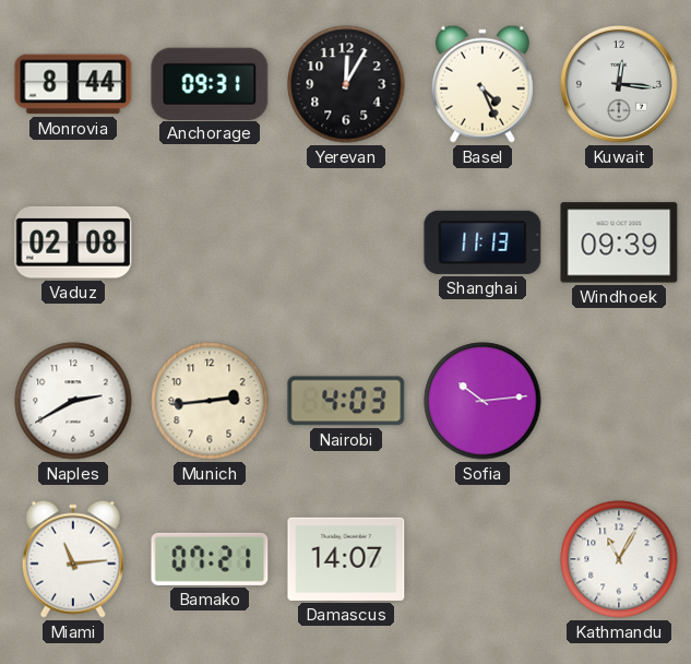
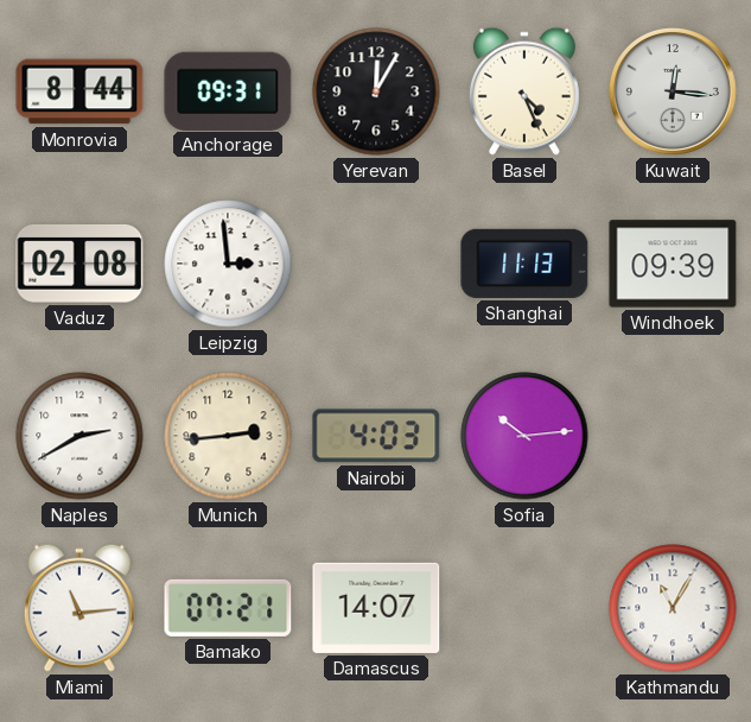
Leipzig: none -> 2:59
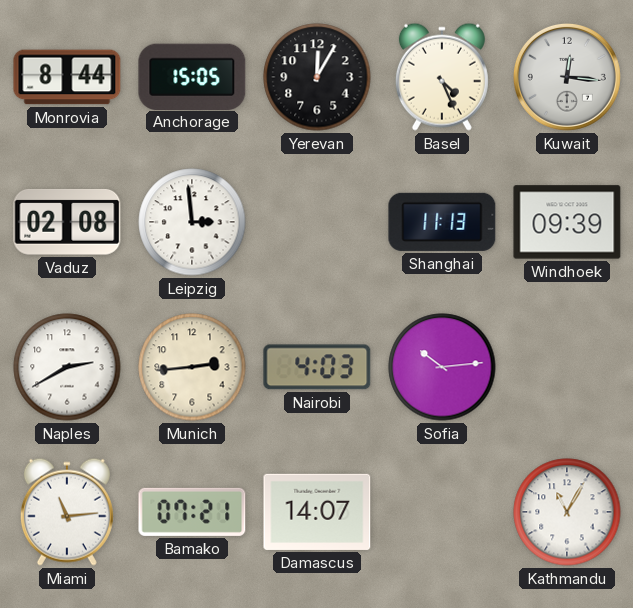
Anchorage: 09:31 -> 15:05
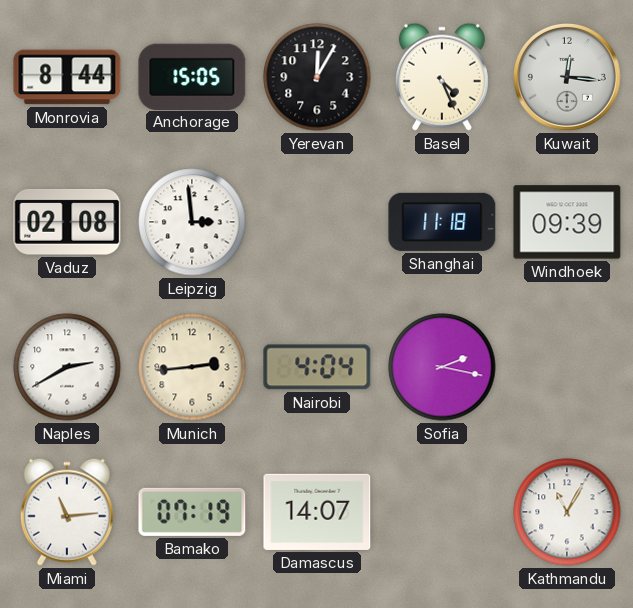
Shanghai: 11:13 -> 11:18
Nairobi: 4:03 -> 4:04
Sofia: 10:14 -> 2:17
Bamako: 07:21 -> 07:19
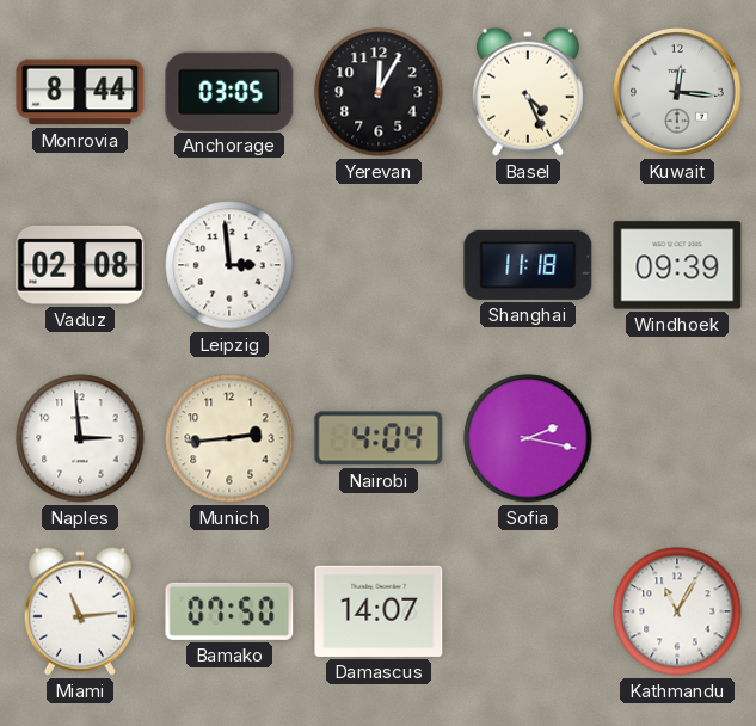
Anchorage: 15:05 -> 03:05
Naples: 2:40 -> 2:59
Bamako: 07:19 -> 07:50
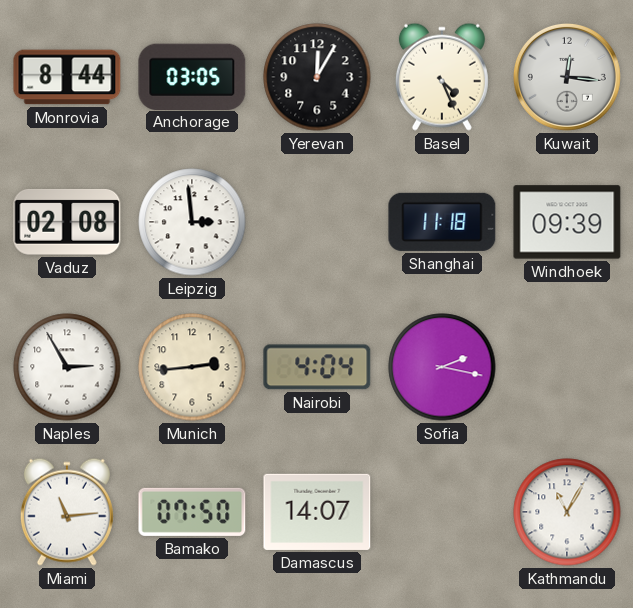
Naples: 2:59 -> 2:55
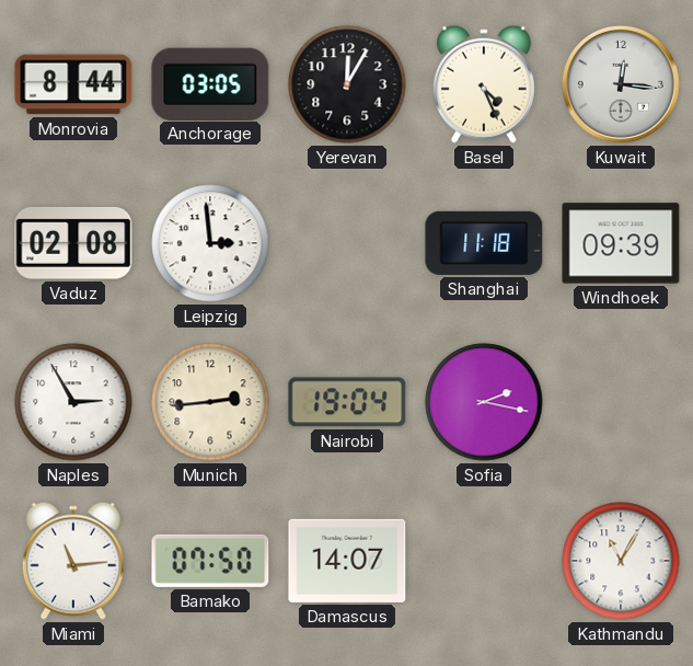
Nairobi: 4:04 -> 19:04
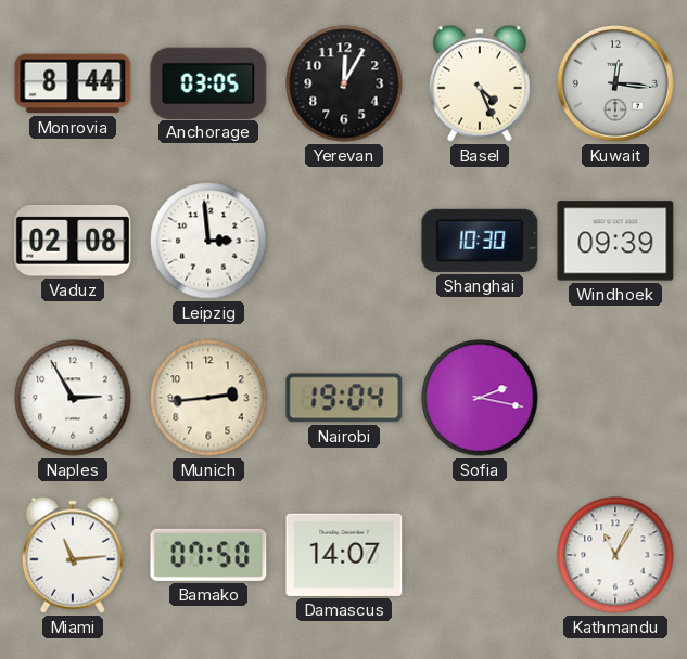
Shanghai: 11:18 -> 10:30
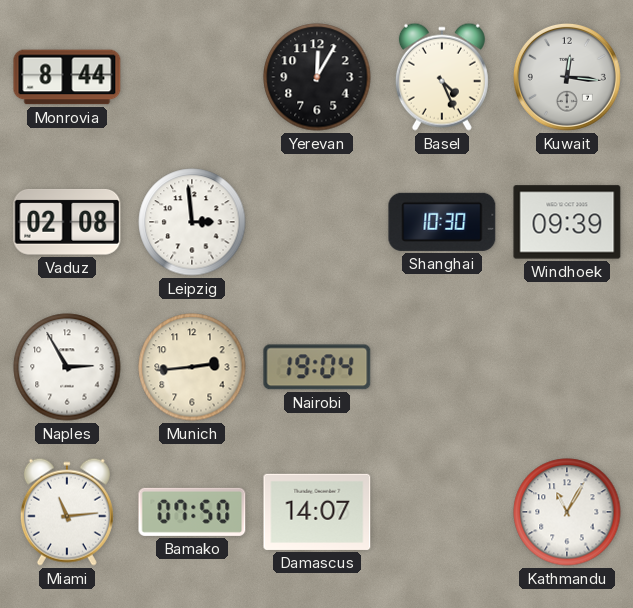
Anchorage: 03:05 -> none
Sofia: 2:17 -> none
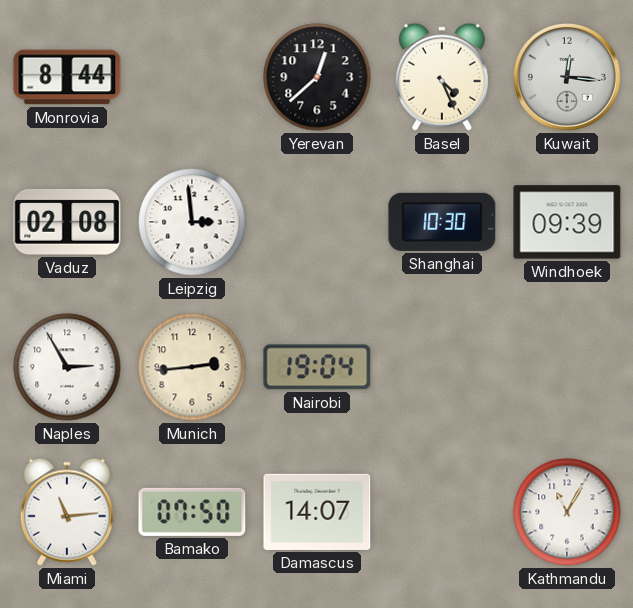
Yerevan: 12:05 -> 12:38
